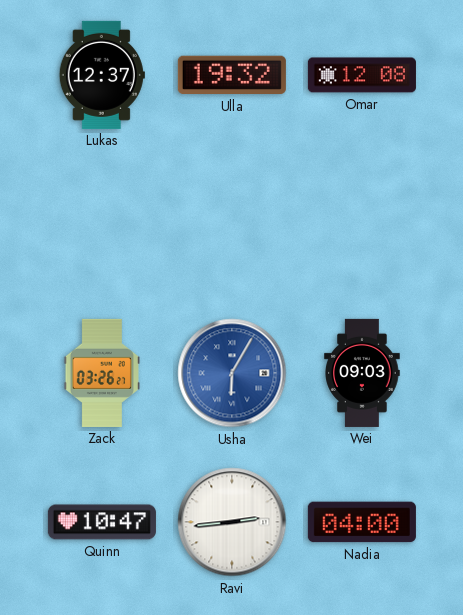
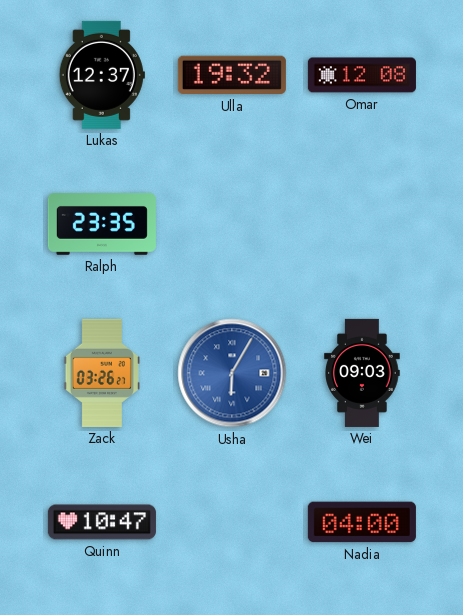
Ralph: none -> 23:35
Ravi: 2:44 -> none
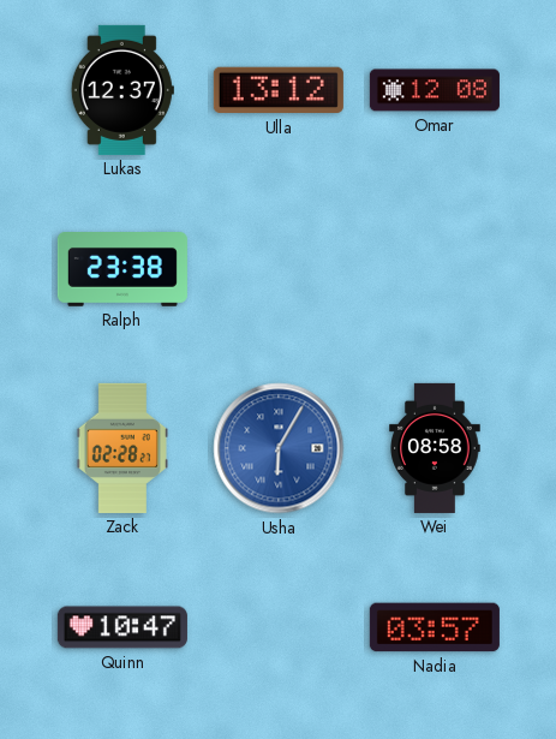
Ulla: 19:32 -> 13:12
Ralph: 23:35 -> 23:38
Zack: 03:26 -> 02:28
Wei: 09:03 -> 08:58
Nadia: 04:00 -> 03:57
